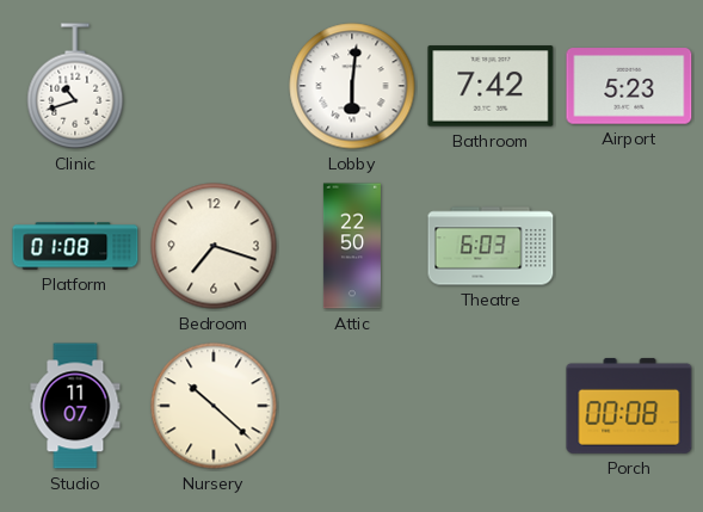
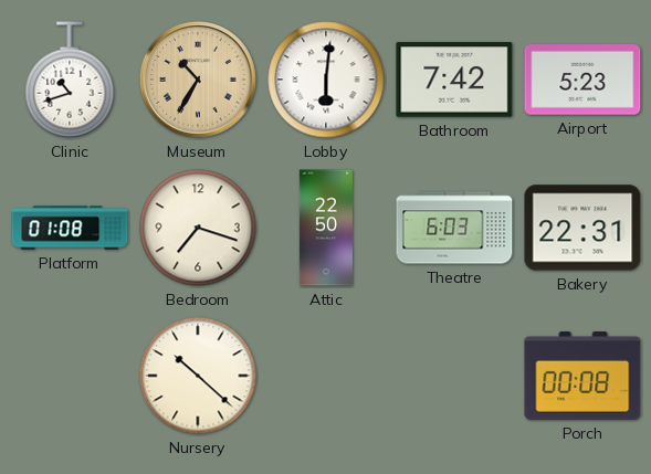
Museum: none -> 10:35
Bakery: none -> 22:31
Studio: 11:07 -> none
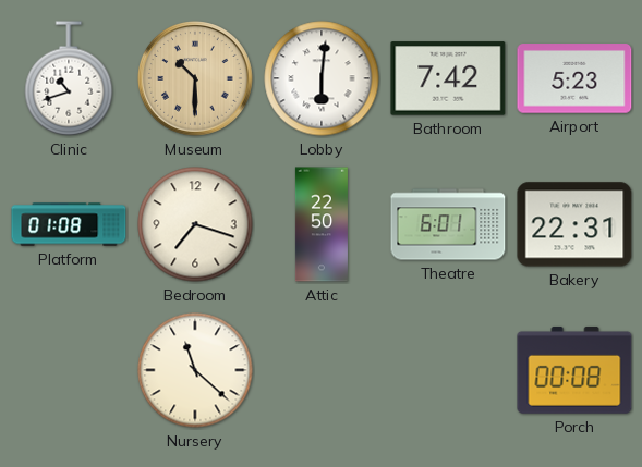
Museum: 10:35 -> 10:30
Theatre: 6:03 -> 6:01
Nursery: 10:22 -> 11:22
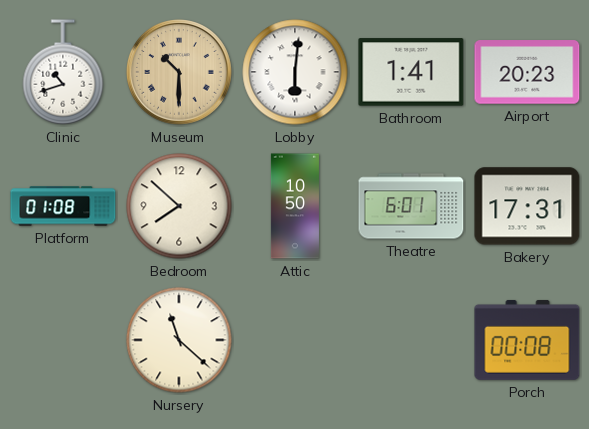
Bathroom: 7:42 -> 1:41
Airport: 5:23 -> 20:23
Bedroom: 7:18 -> 7:52
Attic: 22:50 -> 10:50
Bakery: 22:31 -> 17:31
